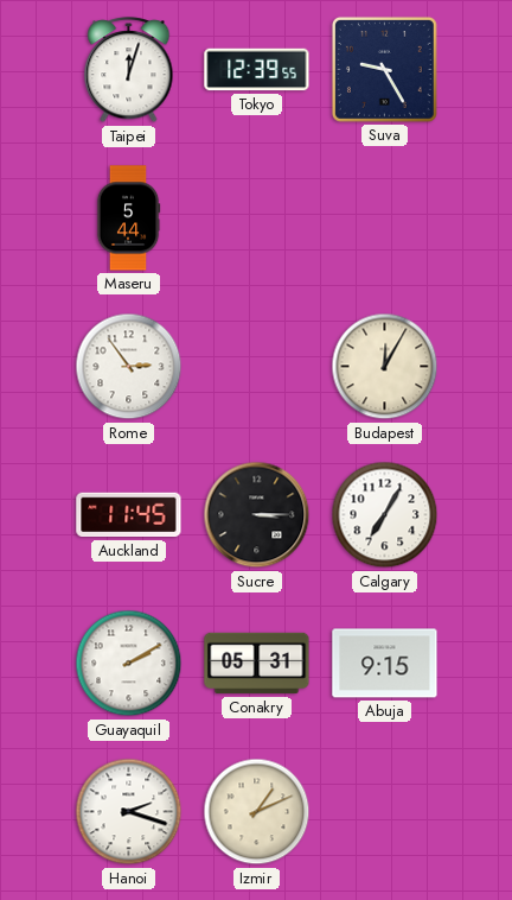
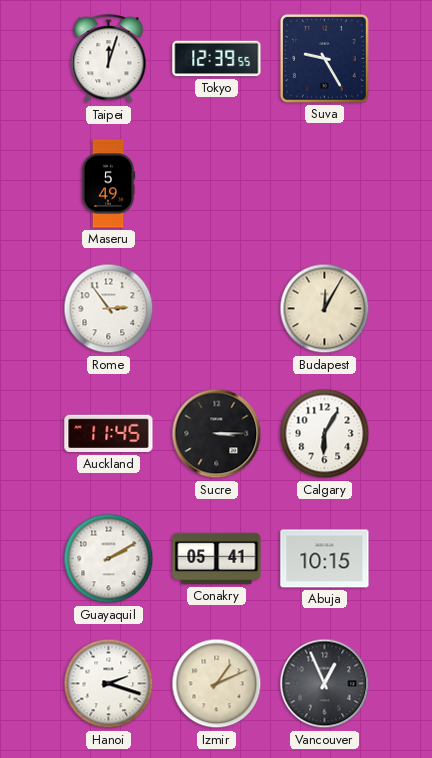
Maseru: 5:44 -> 5:49
Calgary: 7:05 -> 6:05
Conakry: 05:31 -> 05:41
Abuja: 9:15 -> 10:15
Vancouver: none -> 12:56
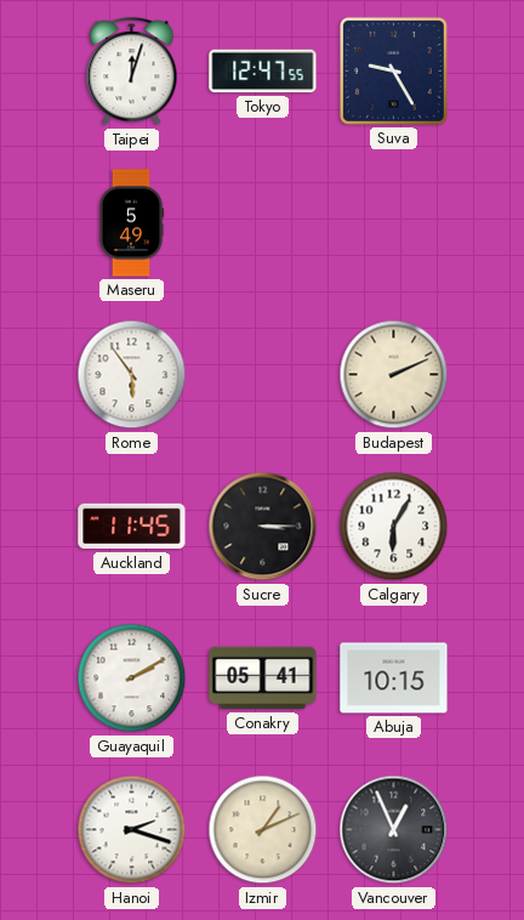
Tokyo: 12:39 -> 12:47
Rome: 2:54 -> 5:54
Budapest: 12:05 -> 2:11
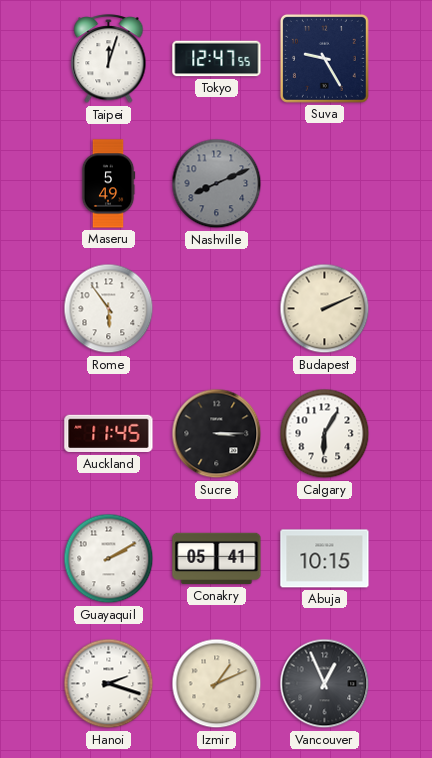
Nashville: none -> 8:11
